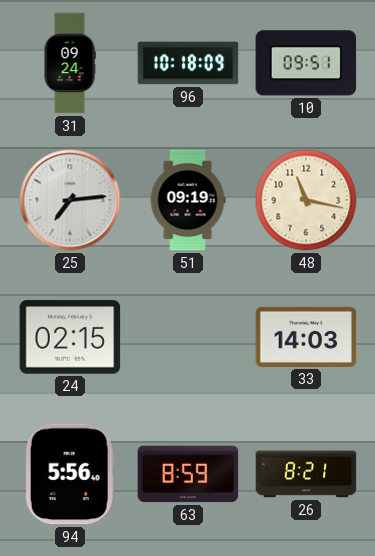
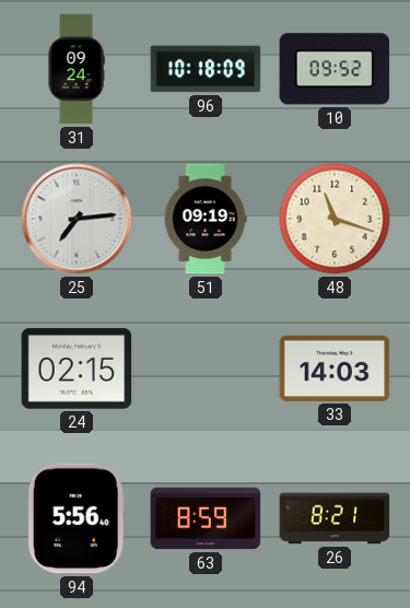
10: 09:51 -> 09:52
48: 11:17 -> 11:18
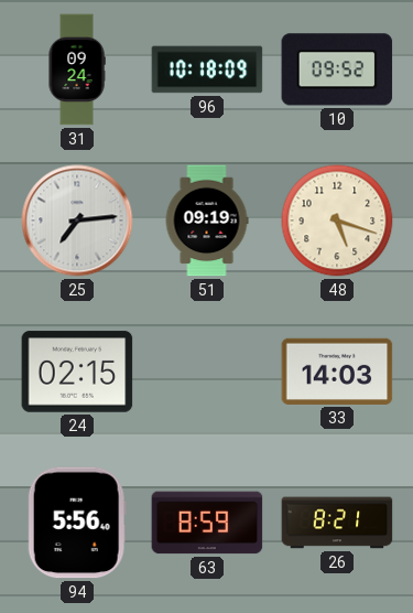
48: 11:18 -> 5:18
